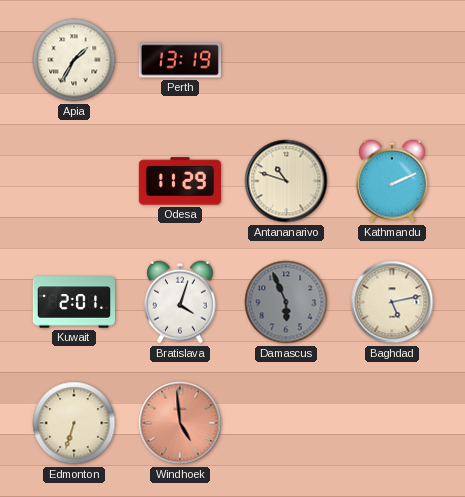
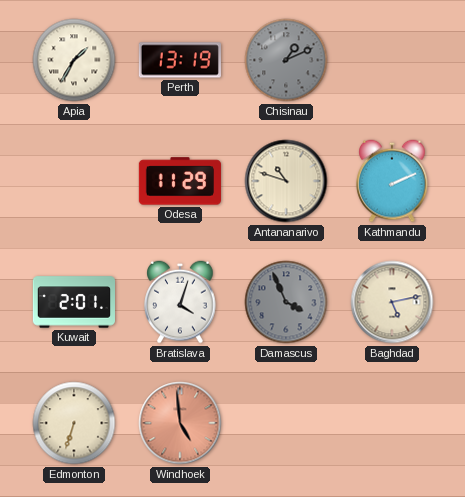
Chisinau: none -> 1:11
Damascus: 5:56 -> 3:56
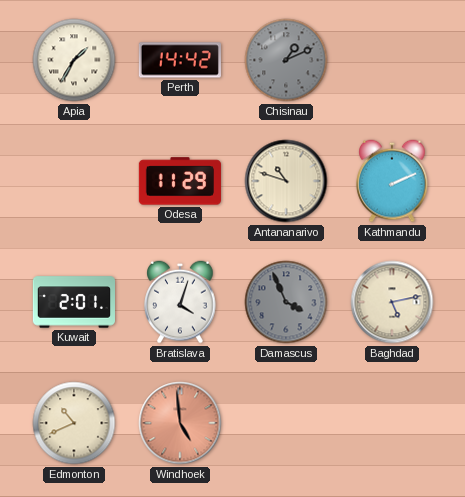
Perth: 13:19 -> 14:42
Edmonton: 6:33 -> 10:41
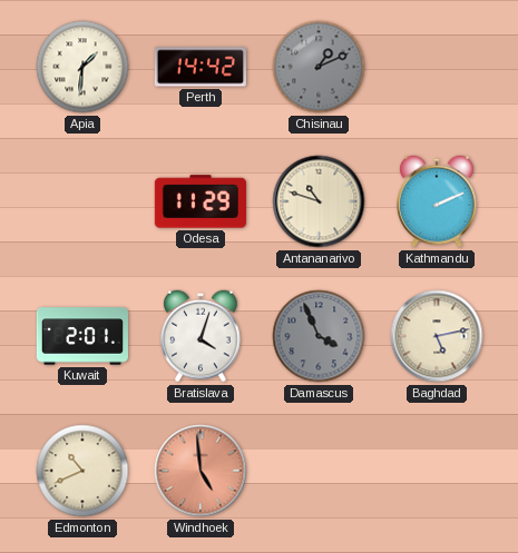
Apia: 1:35 -> 1:31
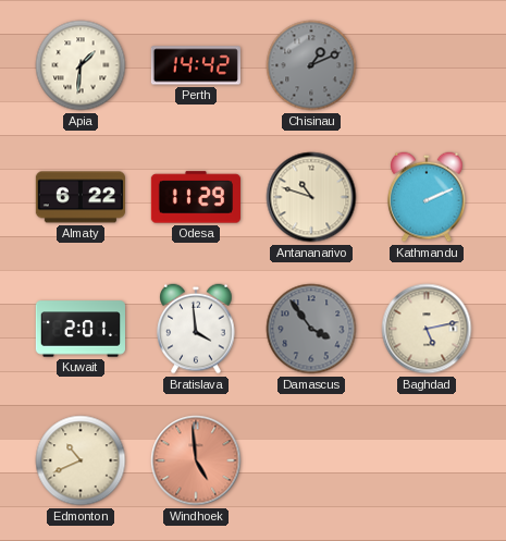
Almaty: none -> 6:22
Bratislava: 4:03 -> 3:59
Damascus: 3:56 -> 3:54
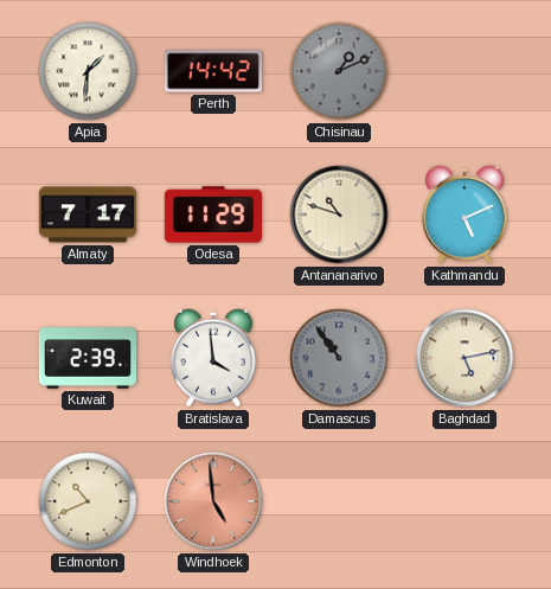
Almaty: 6:22 -> 7:17
Kathmandu: 2:11 -> 5:11
Kuwait: 2:01 -> 2:39
Damascus: 3:54 -> 10:54
